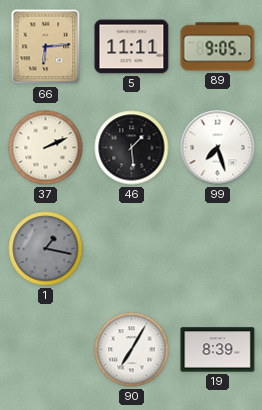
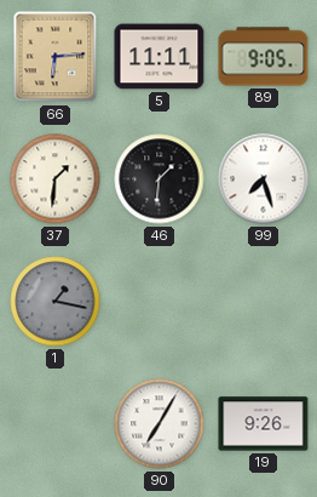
37: 2:11 -> 1:31
46: 1:29 -> 1:31
19: 8:39 -> 9:26
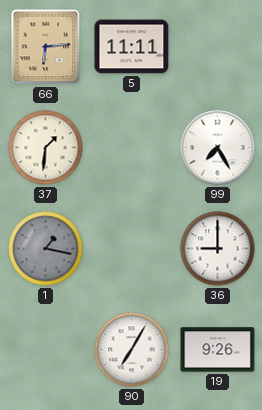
89: 9:05 -> none
46: 1:31 -> none
99: 7:27 -> 7:25
36: none -> 9:00
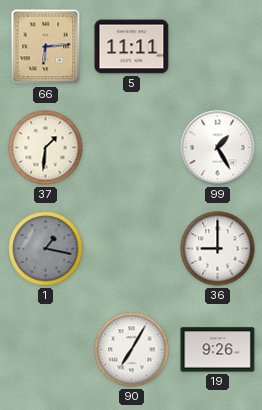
99: 7:25 -> 1:25
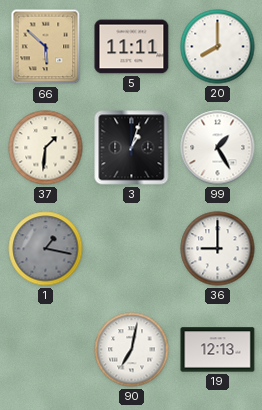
66: 6:14 -> 5:52
20: none -> 8:00
3: none -> 1:03
90: 7:05 -> 7:02
19: 9:26 -> 12:13
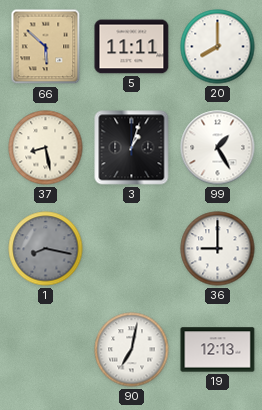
37: 1:31 -> 8:28
1: 1:17 -> 8:17
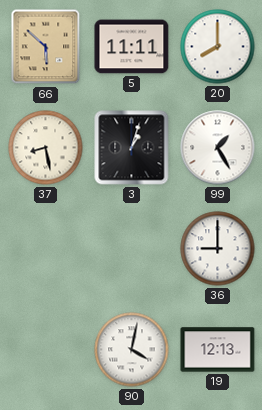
1: 8:17 -> none
90: 7:02 -> 4:02
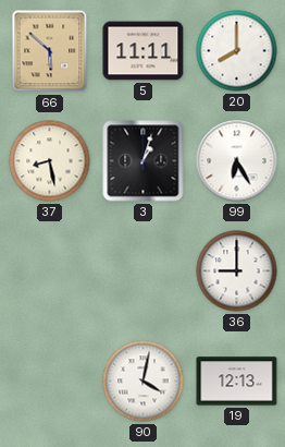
99: 1:25 -> 6:25
